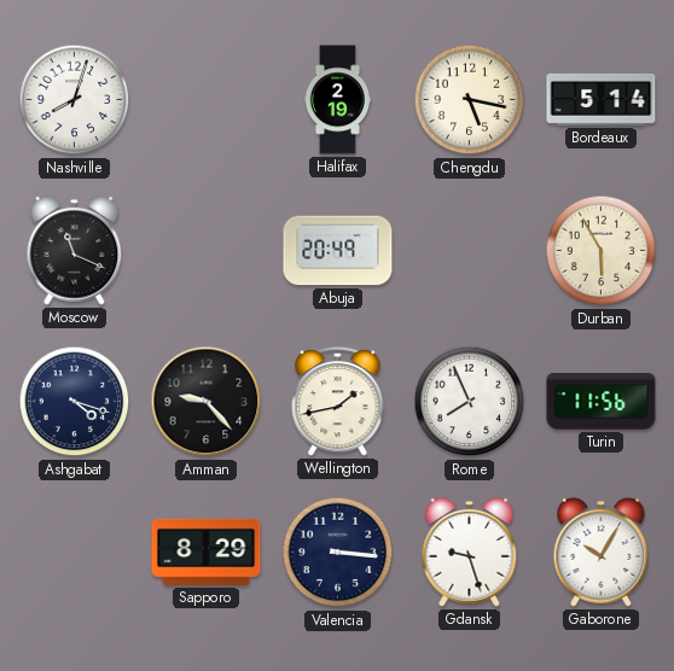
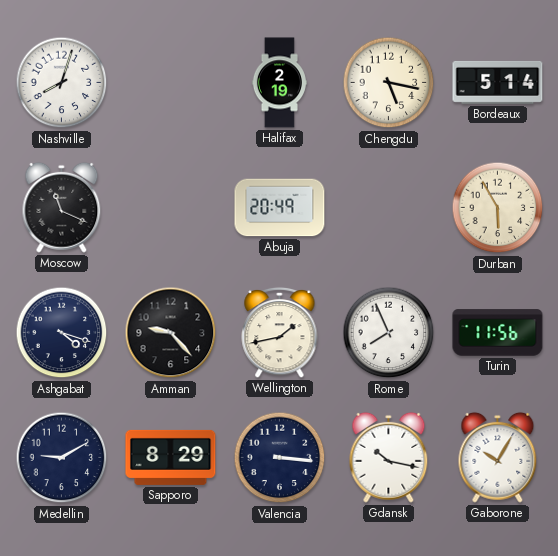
Medellin: none -> 9:10
Gdansk: 9:27 -> 10:17
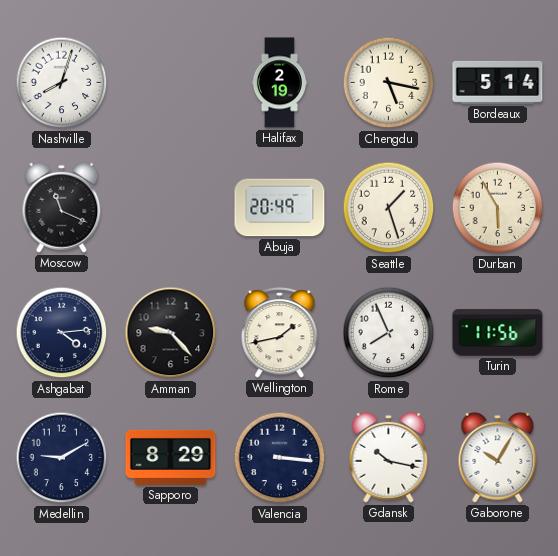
Seattle: none -> 1:27
Ashgabat: 4:18 -> 4:14
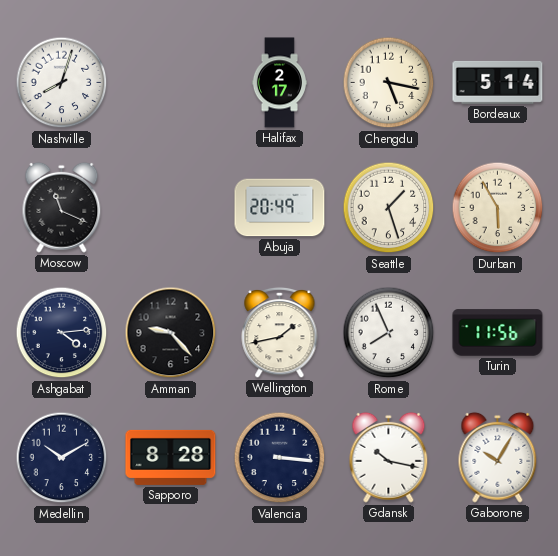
Halifax: 2:19 -> 2:17
Medellin: 9:10 -> 10:10
Sapporo: 8:29 -> 8:28
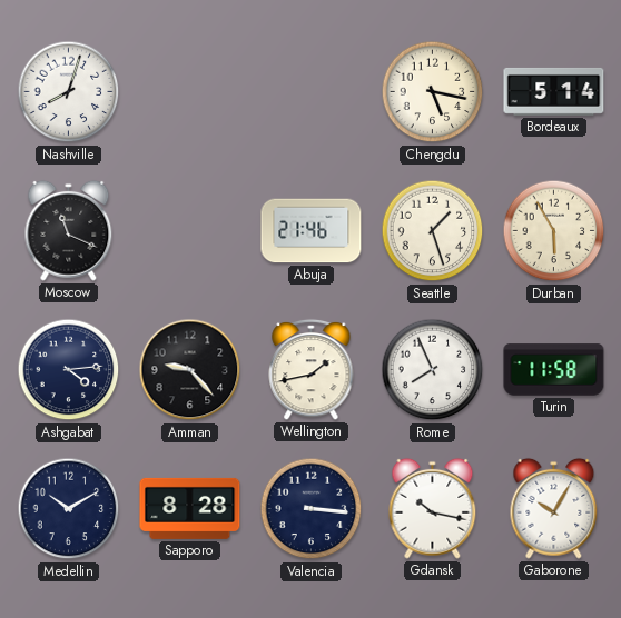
Halifax: 2:17 -> none
Abuja: 20:49 -> 21:46
Turin: 11:56 -> 11:58
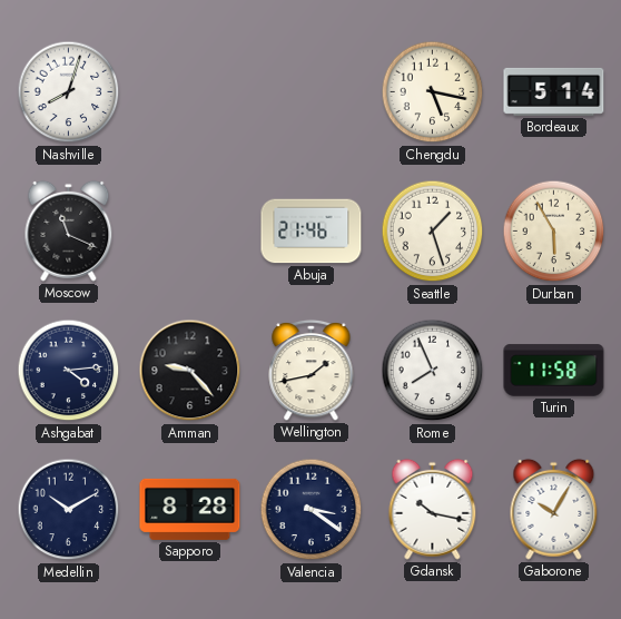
Valencia: 3:16 -> 3:21
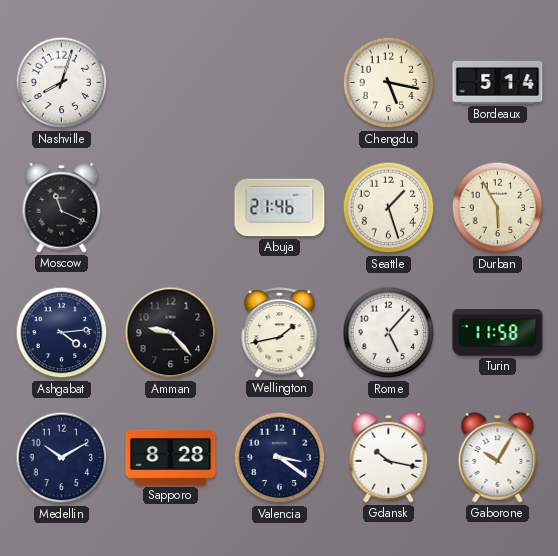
Rome: 7:56 -> 5:07
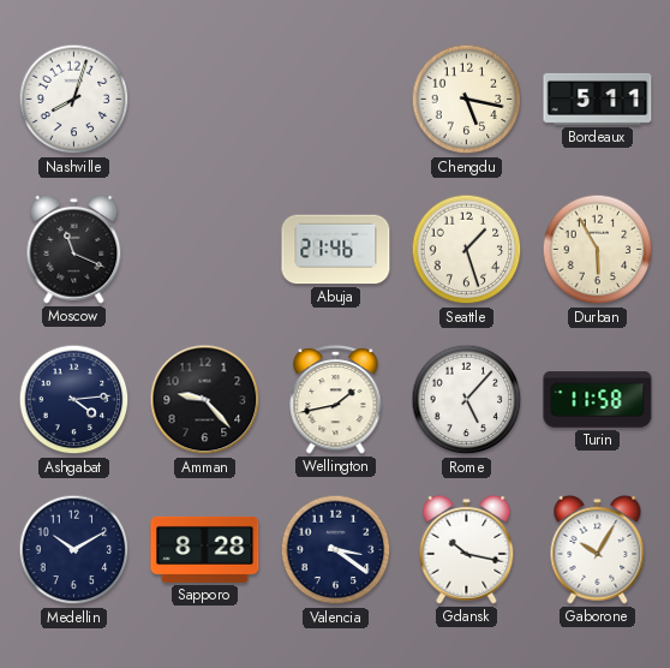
Bordeaux: 5:14 -> 5:11
